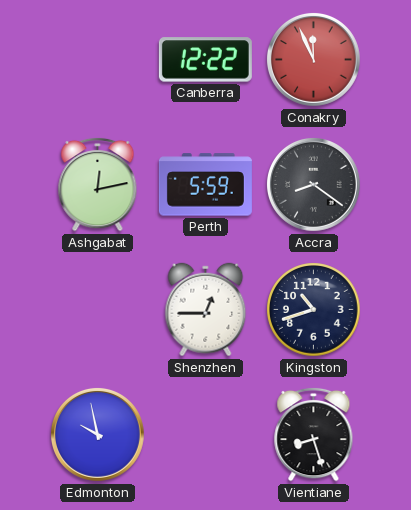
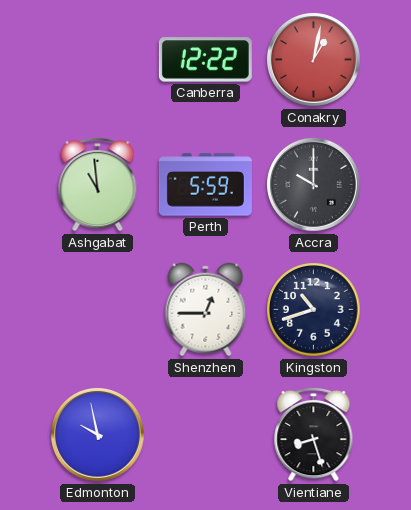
Conakry: 11:56 -> 1:02
Ashgabat: 12:13 -> 10:59
Accra: 8:21 -> 10:00
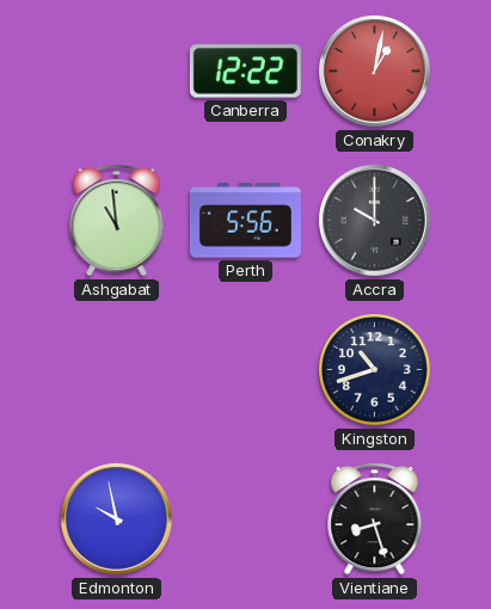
Perth: 5:59 -> 5:56
Shenzhen: 12:45 -> none
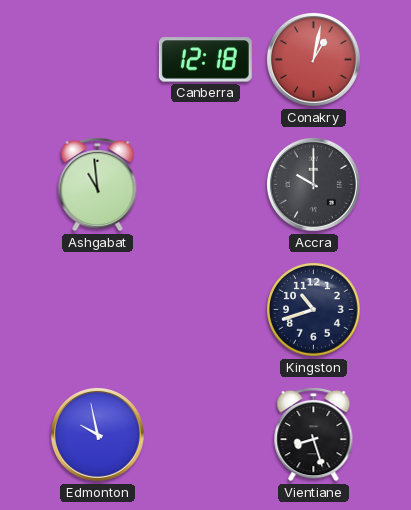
Canberra: 12:22 -> 12:18
Perth: 5:56 -> none
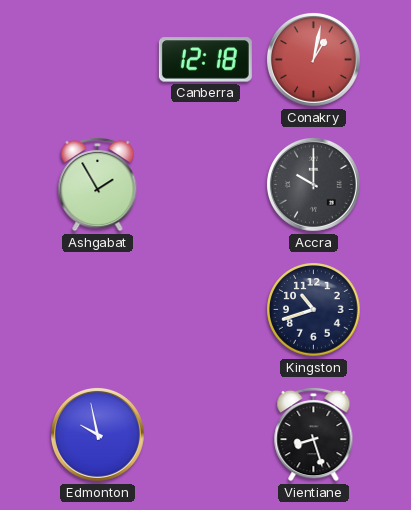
Ashgabat: 10:59 -> 1:55
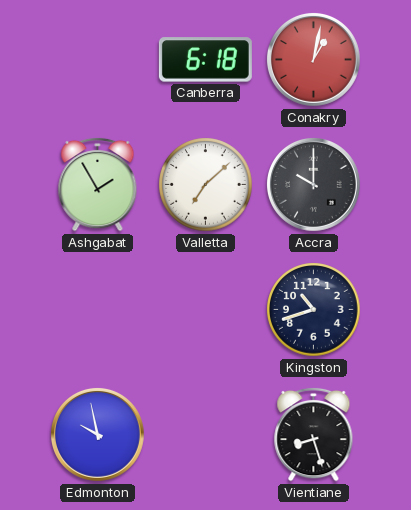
Canberra: 12:18 -> 6:18
Valletta: none -> 7:08
